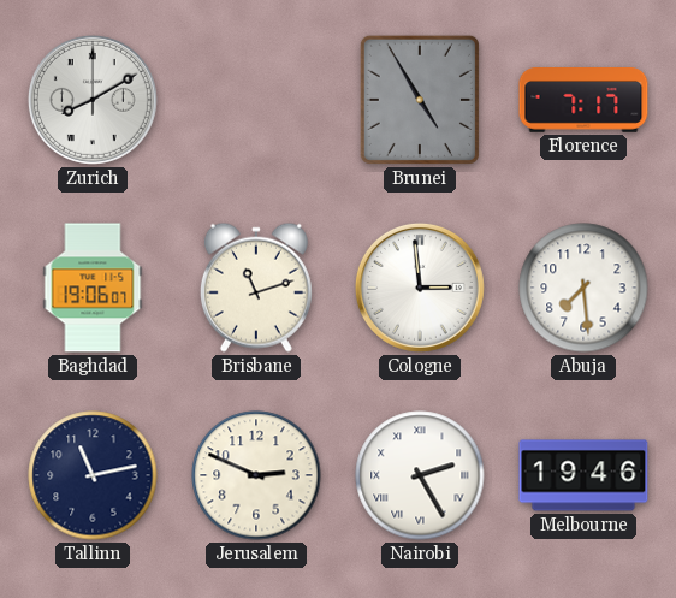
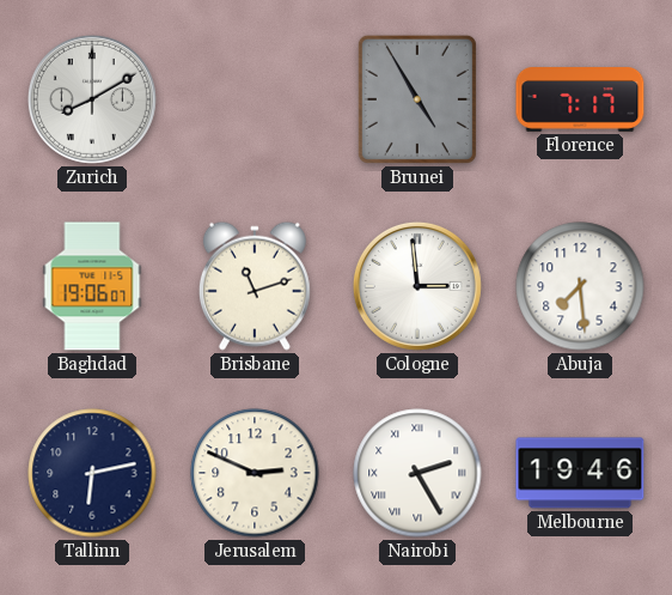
Tallinn: 11:13 -> 6:13
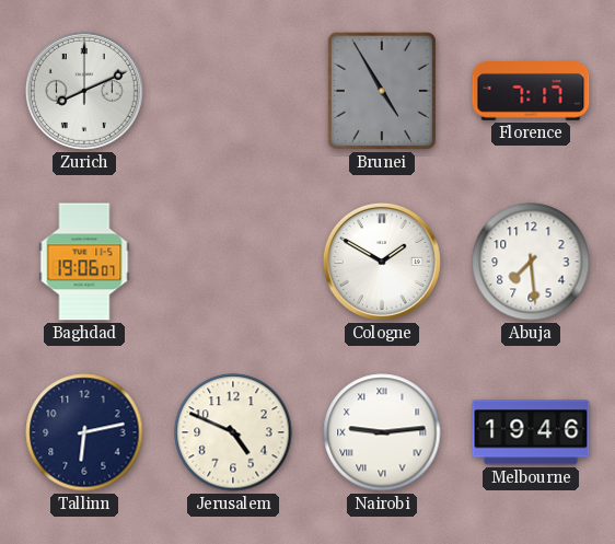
Zurich: 8:10 -> 8:11
Brisbane: 11:12 -> none
Cologne: 2:59 -> 1:50
Jerusalem: 2:49 -> 4:49
Nairobi: 2:25 -> 9:14
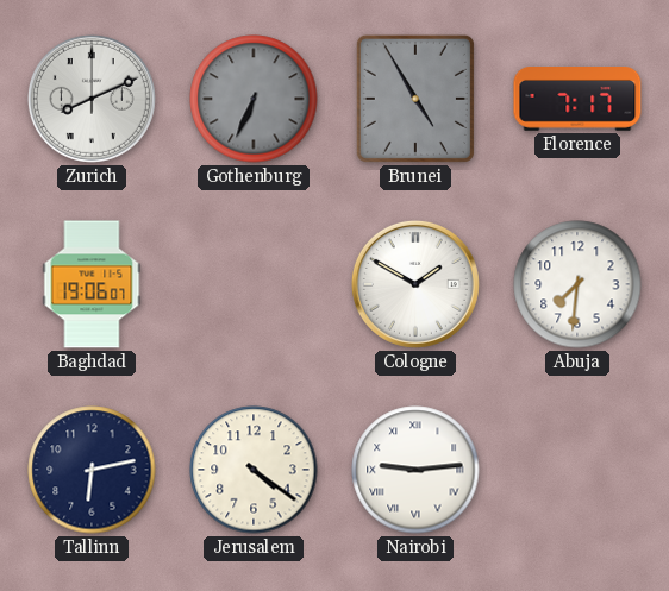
Gothenburg: none -> 6:34
Abuja: 7:29 -> 7:31
Jerusalem: 4:49 -> 4:21
Melbourne: 19:46 -> none
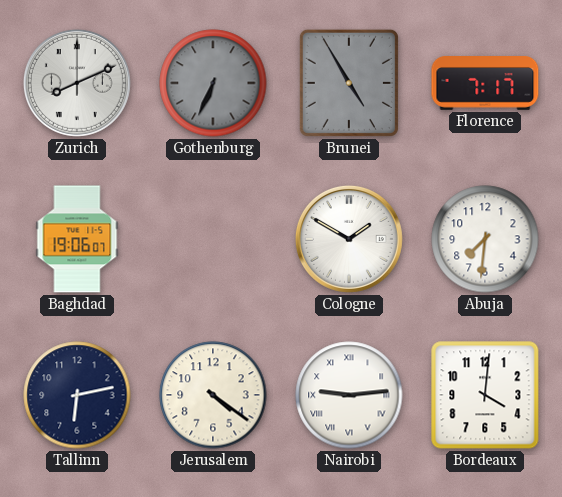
Bordeaux: none -> 4:01
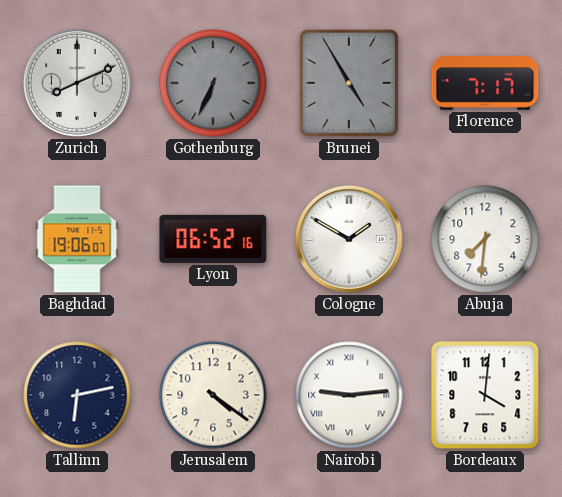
Lyon: none -> 06:52
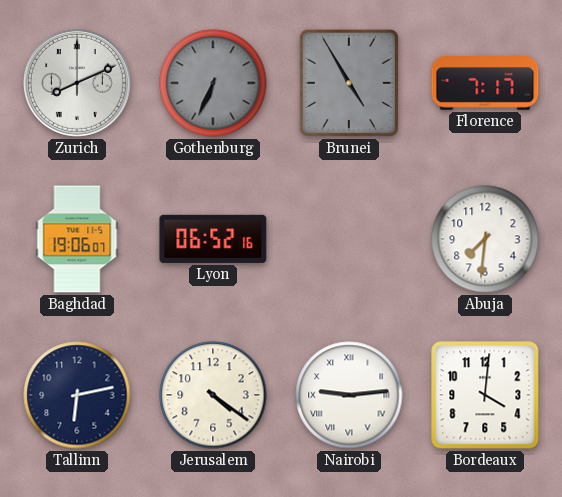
Cologne: 1:50 -> none
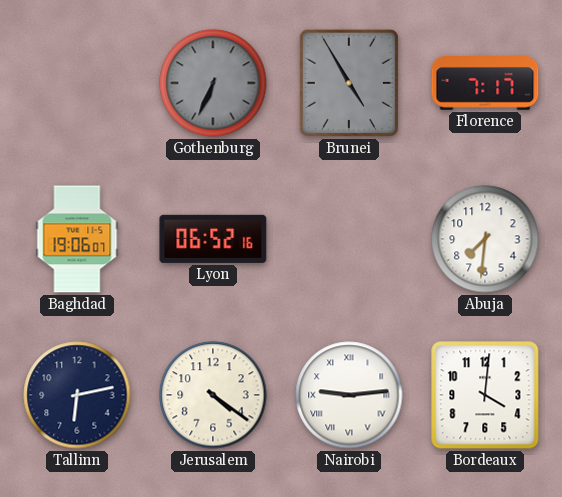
Zurich: 8:11 -> none
